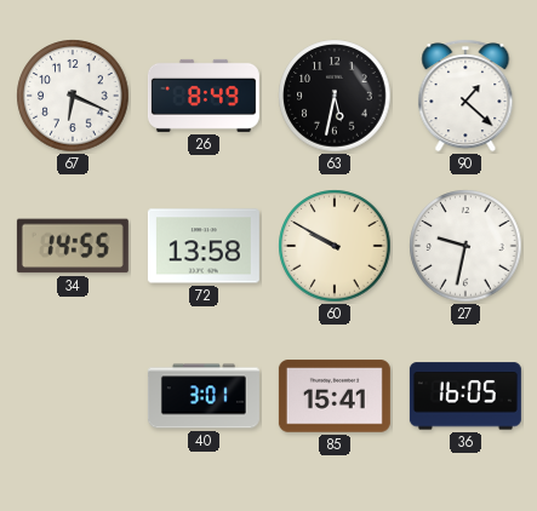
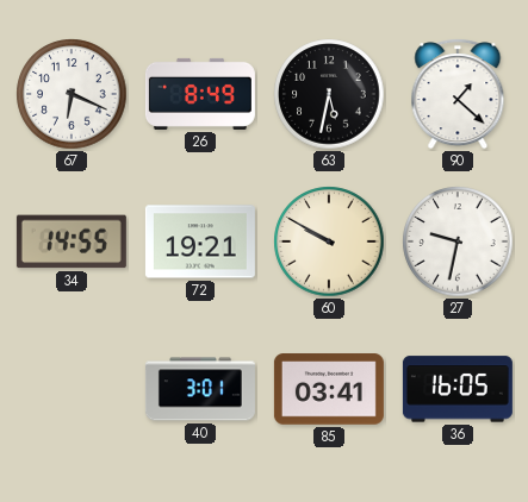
72: 13:58 -> 19:21
85: 15:41 -> 03:41
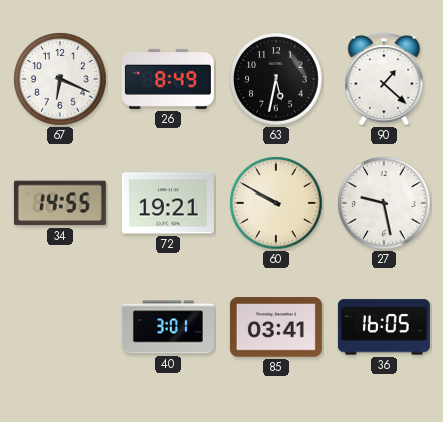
27: 9:32 -> 9:28
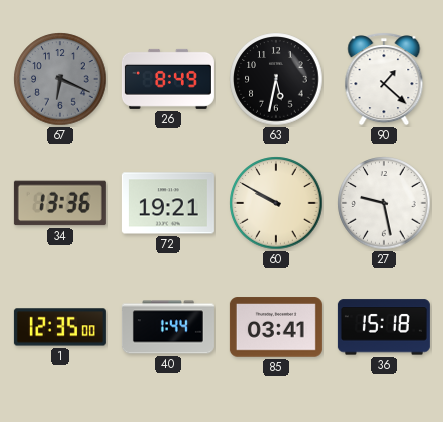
67 dial: white -> grey
34: 14:55 -> 13:36
1: none -> 12:35
40: 3:01 -> 1:44
36: 16:05 -> 15:18
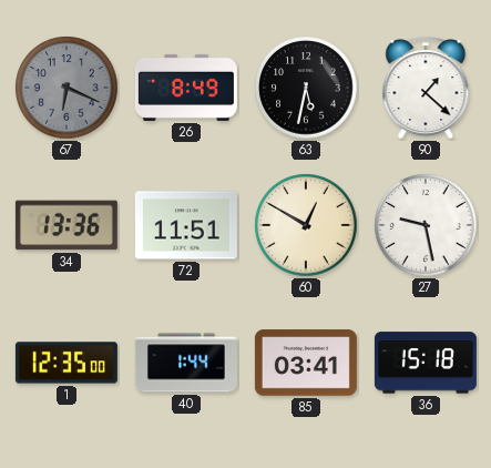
72: 19:21 -> 11:51
60: 9:50 -> 12:50
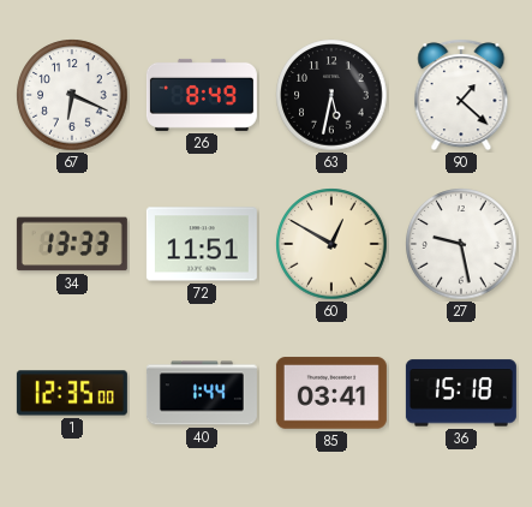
67 dial: grey -> white
34: 13:36 -> 13:33
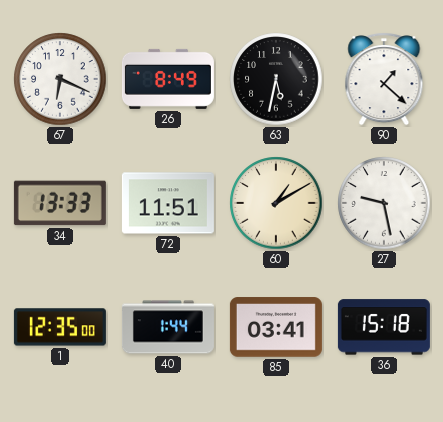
60: 12:50 -> 1:10
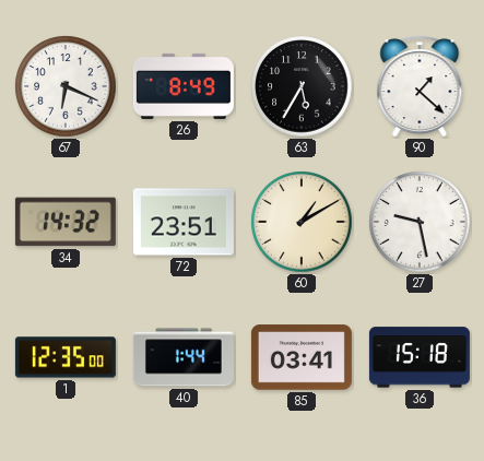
63: 5:32 -> 5:35
34: 13:33 -> 14:32
72: 11:51 -> 23:51
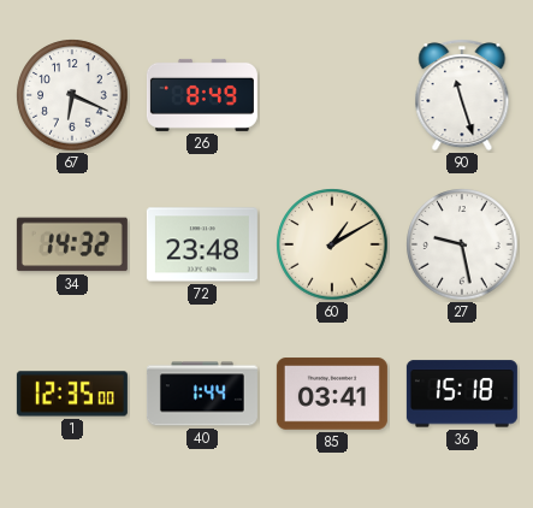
63: 5:35 -> none
90: 1:22 -> 11:27
72: 23:51 -> 23:48
